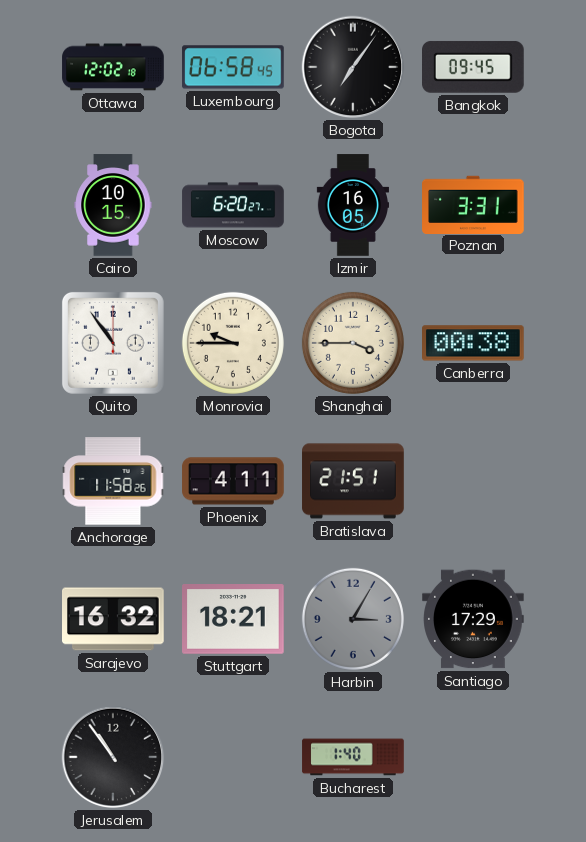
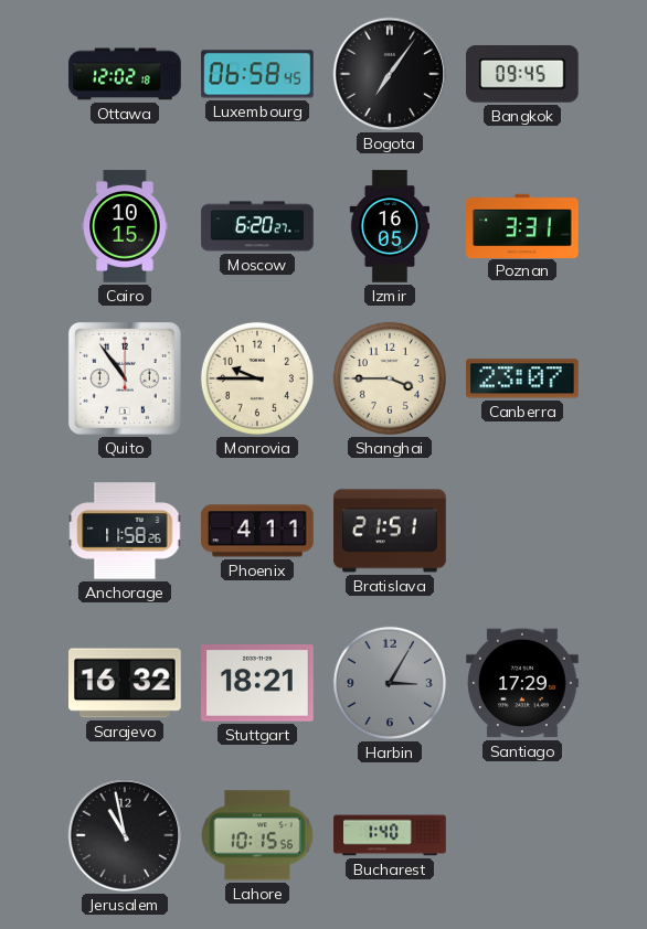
Canberra: 00:38 -> 23:07
Jerusalem: 10:54 -> 10:58
Lahore: none -> 10:15
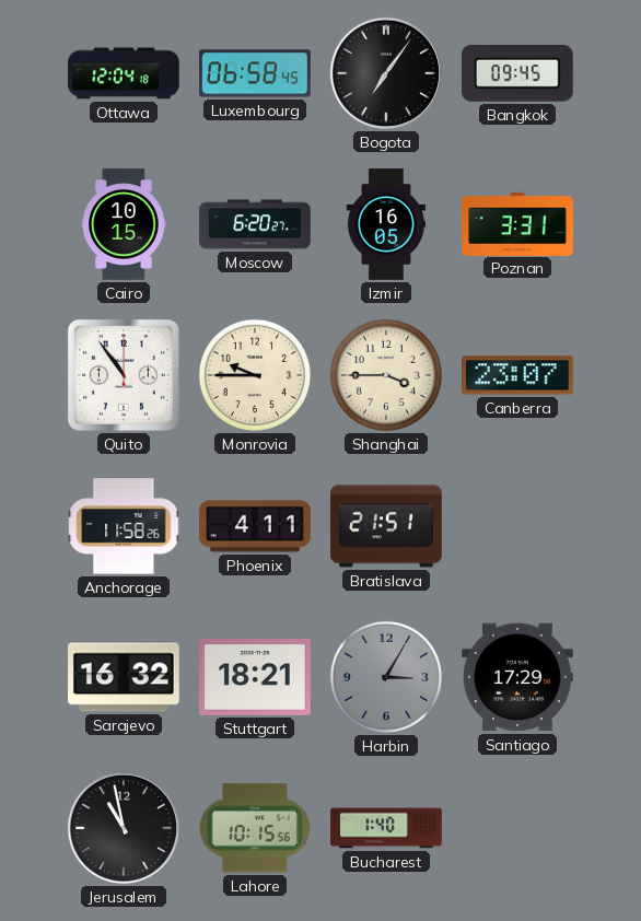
Ottawa: 12:02 -> 12:04
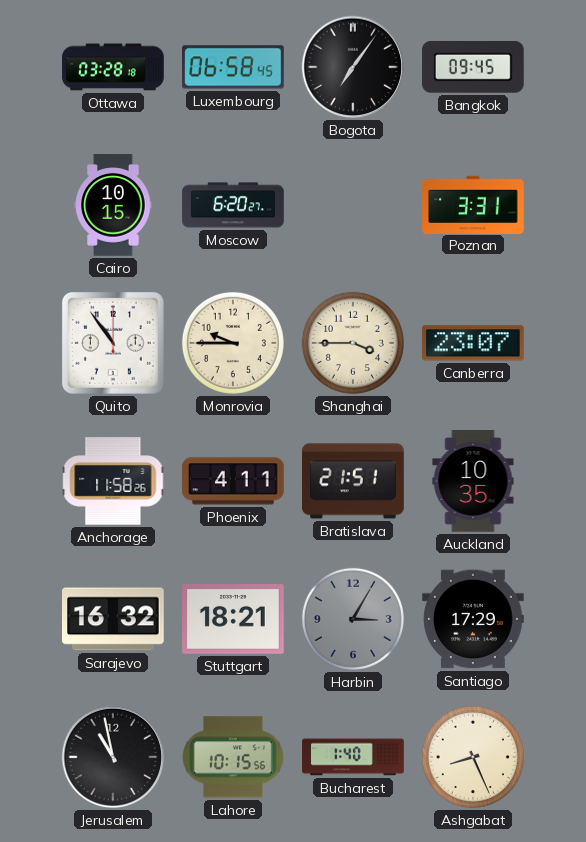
Ottawa: 12:04 -> 03:28
Izmir: 16:05 -> none
Auckland: none -> 10:35
Ashgabat: none -> 8:26
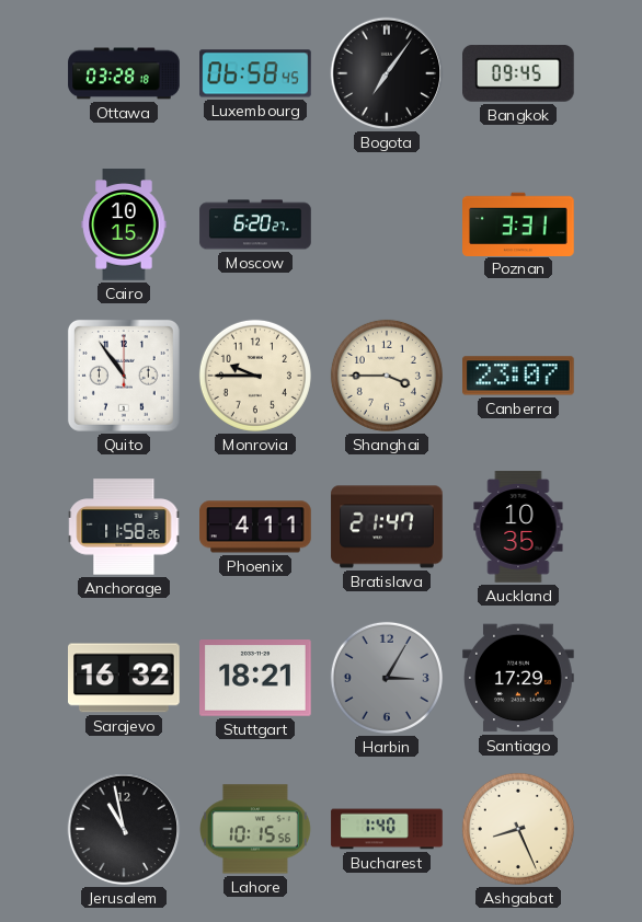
Bratislava: 21:51 -> 21:47
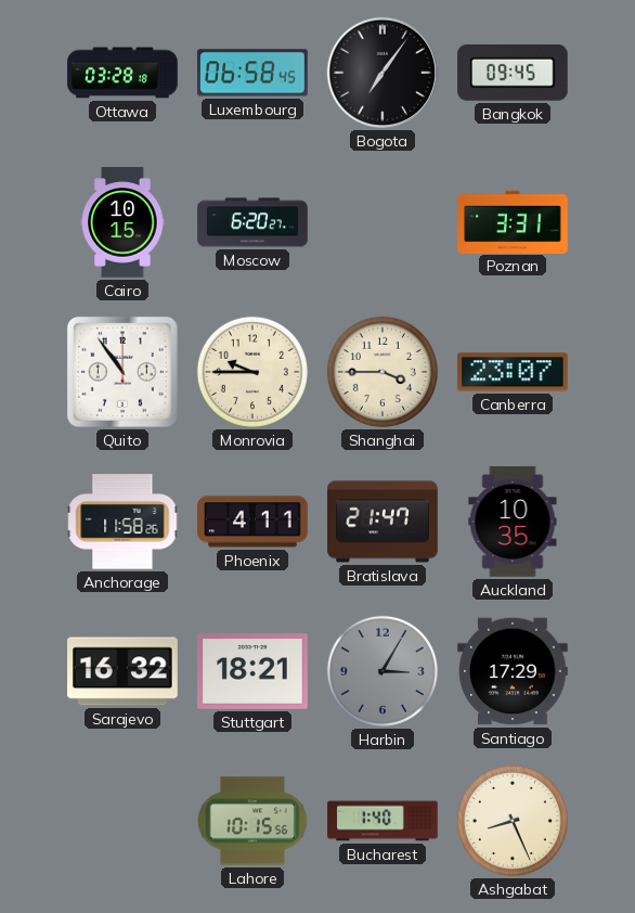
Jerusalem: 10:58 -> none
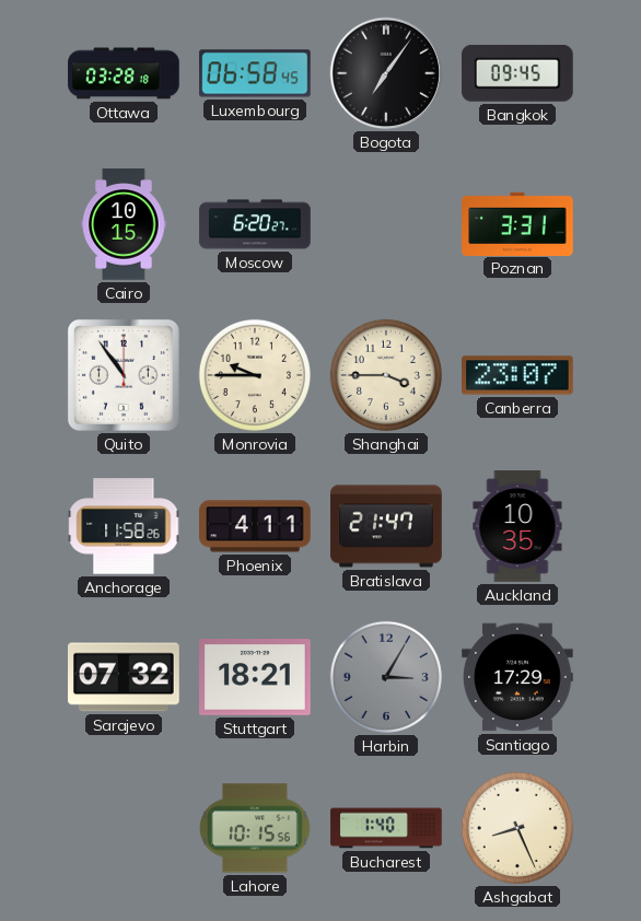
Sarajevo: 16:32 -> 07:32
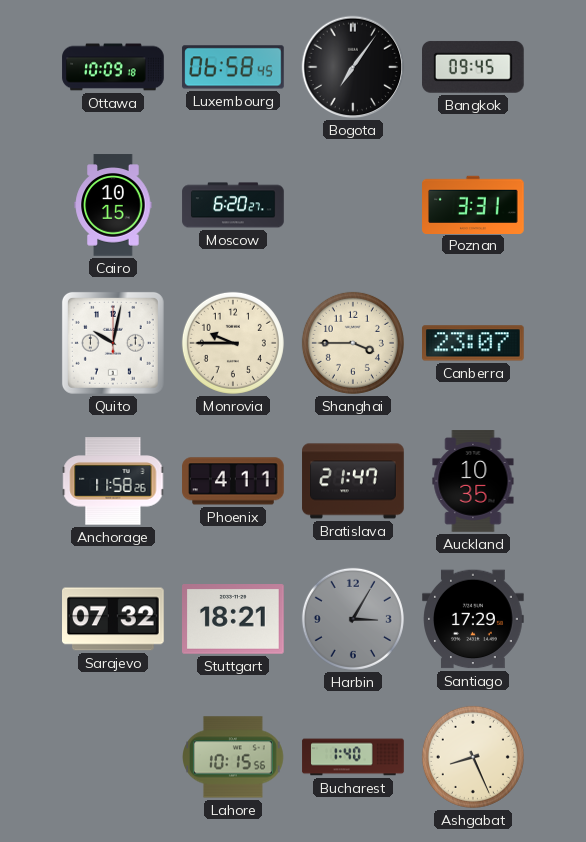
Ottawa: 03:28 -> 10:09
Quito: 10:54 -> 10:02
